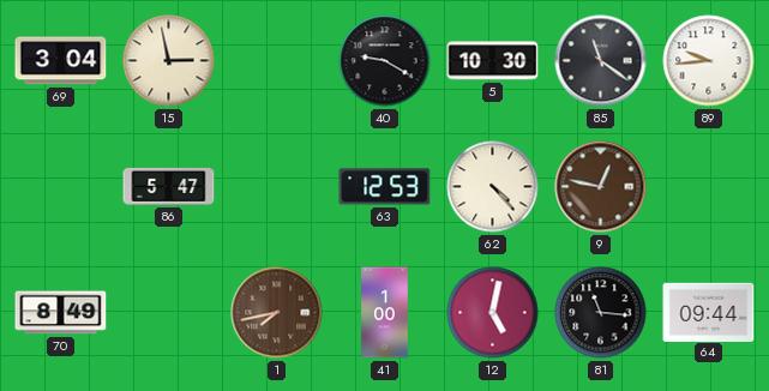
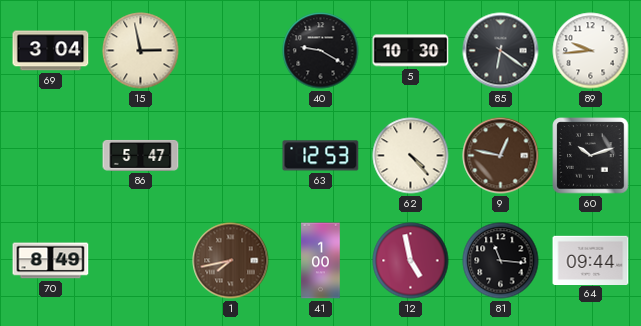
85: 11:21 -> 6:21
60: none -> 10:12
12: 5:02 -> 4:58
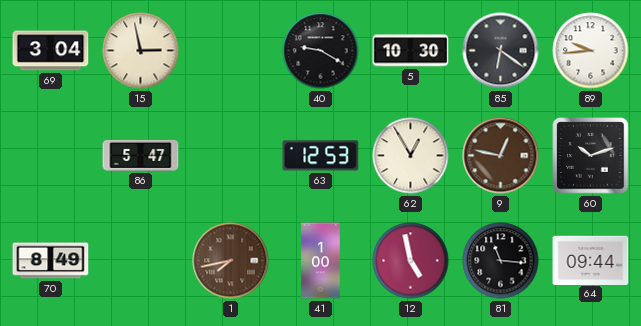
62: 4:23 -> 12:55
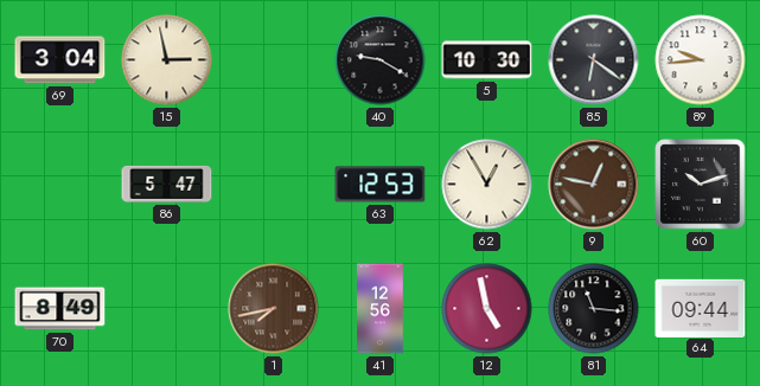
41: 1:00 -> 12:56
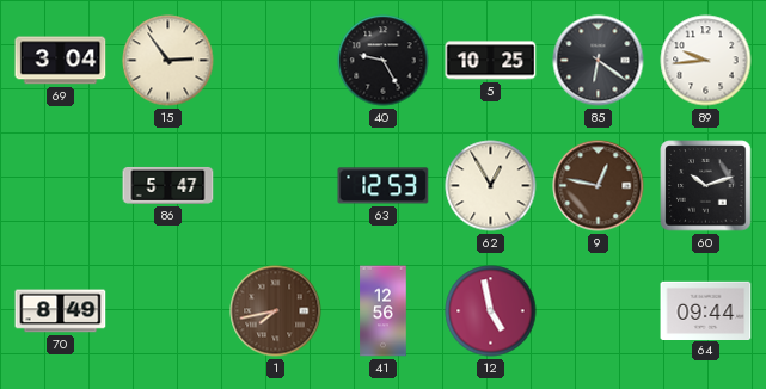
15: 2:58 -> 2:54
40: 9:20 -> 9:25
5: 10:30 -> 10:25
81: 11:16 -> none
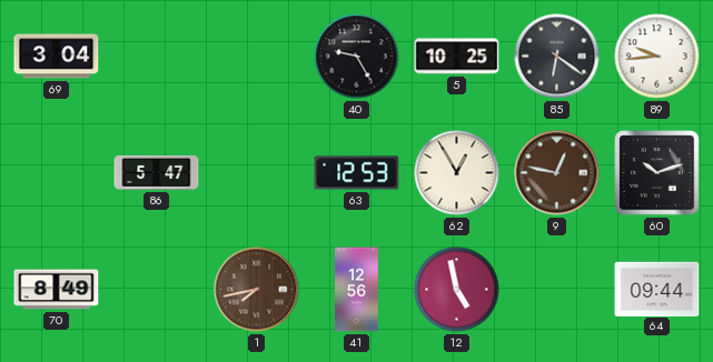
15: 2:54 -> none
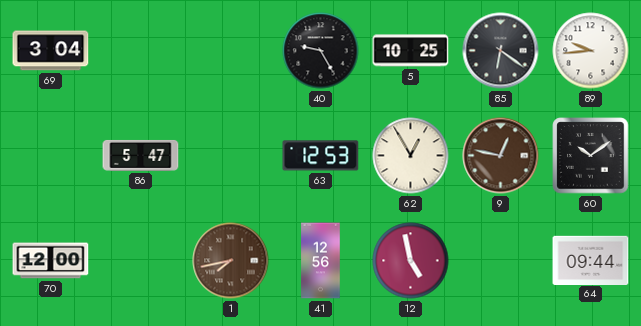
60: 10:12 -> 10:09
70: 8:49 -> 12:00
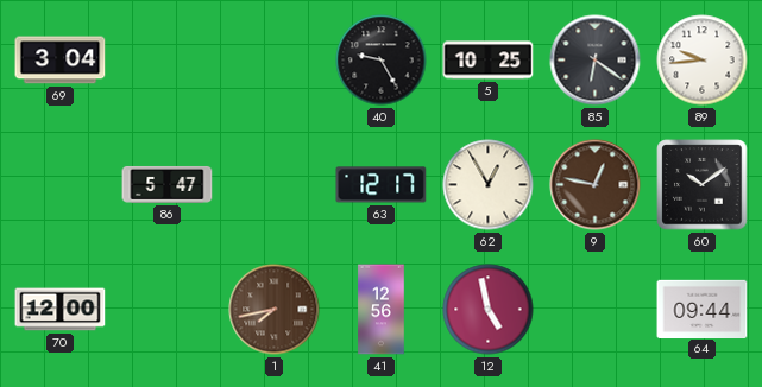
63: 12:53 -> 12:17
